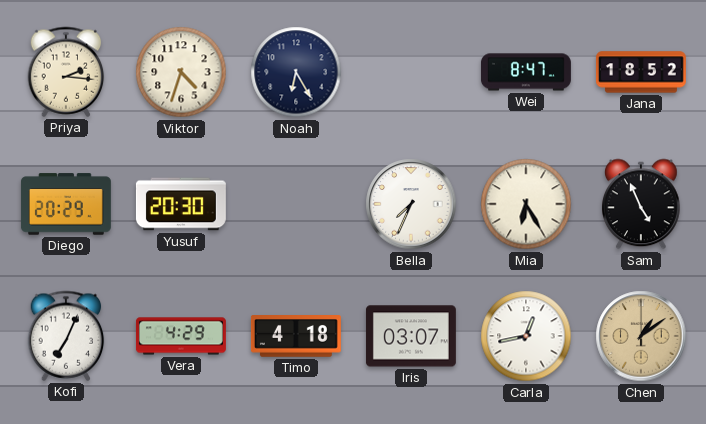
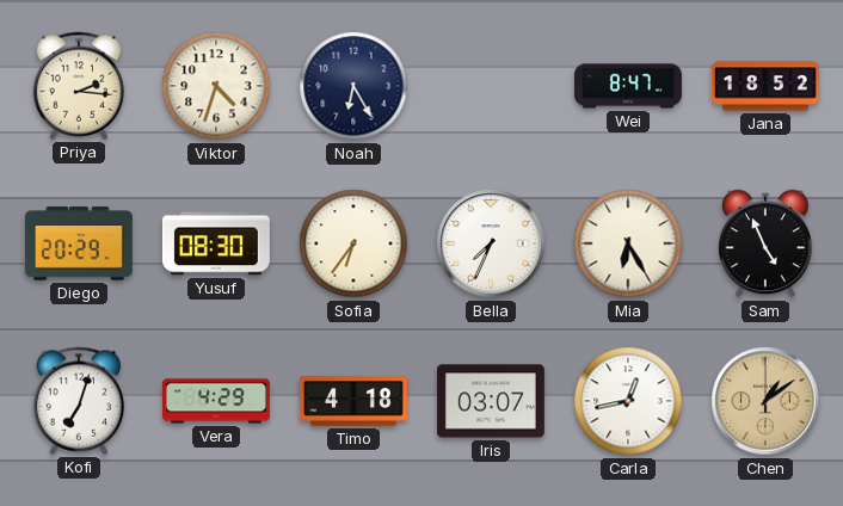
Yusuf: 20:30 -> 08:30
Sofia: none -> 6:36
Kofi: 7:04 -> 7:03
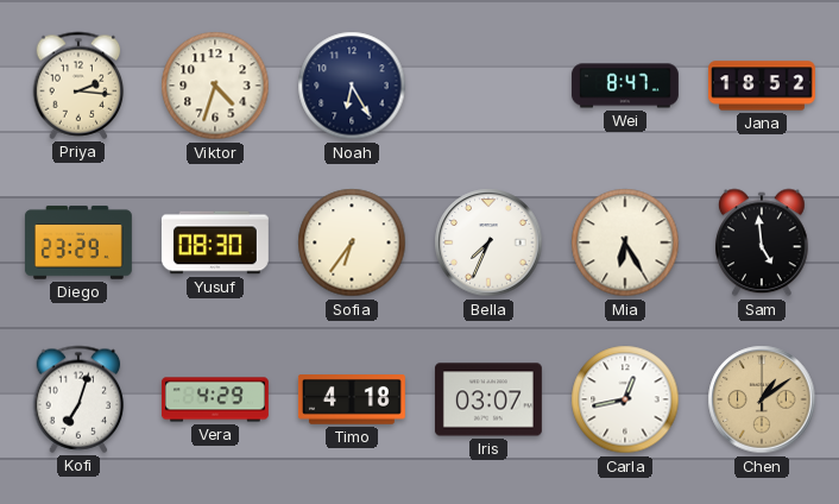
Diego: 20:29 -> 23:29
Sam: 4:56 -> 4:59
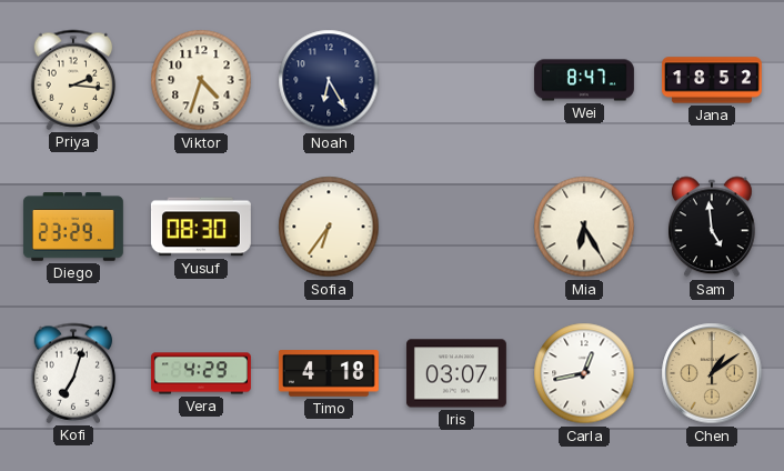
Bella: 7:34 -> none
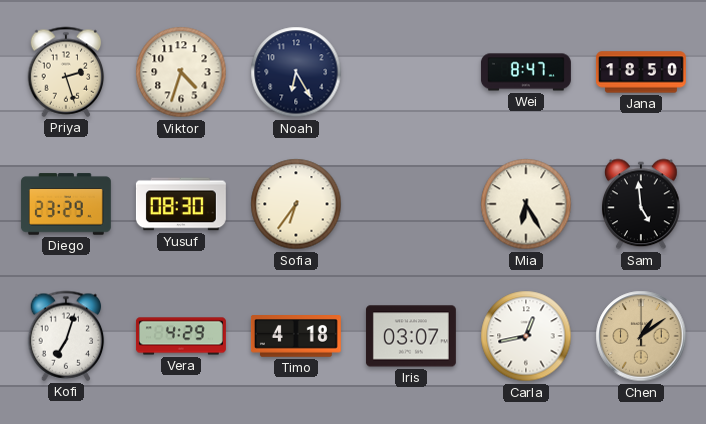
Priya: 2:16 -> 2:27
Jana: 18:52 -> 18:50
